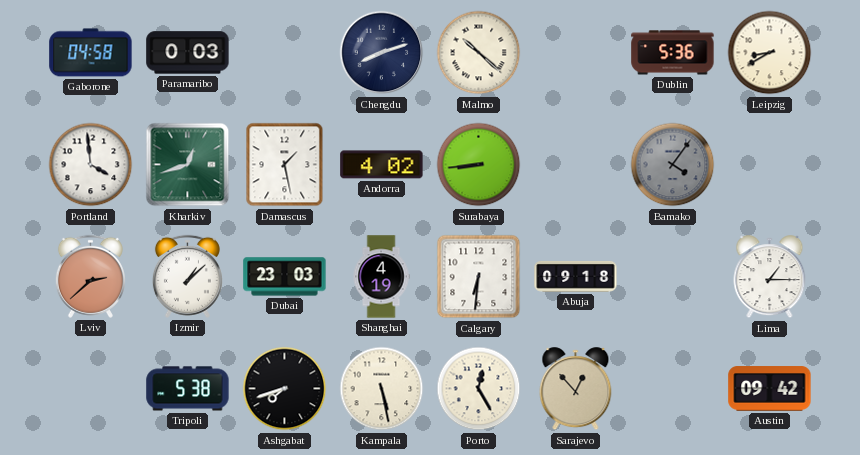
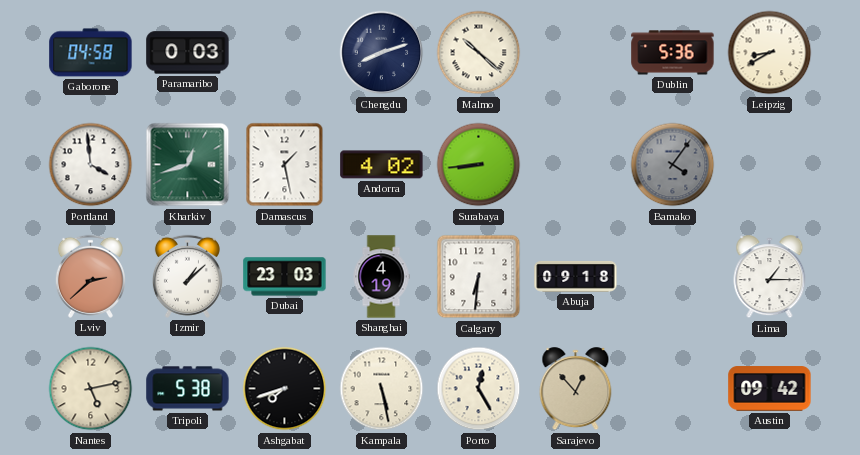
Nantes: none -> 5:13
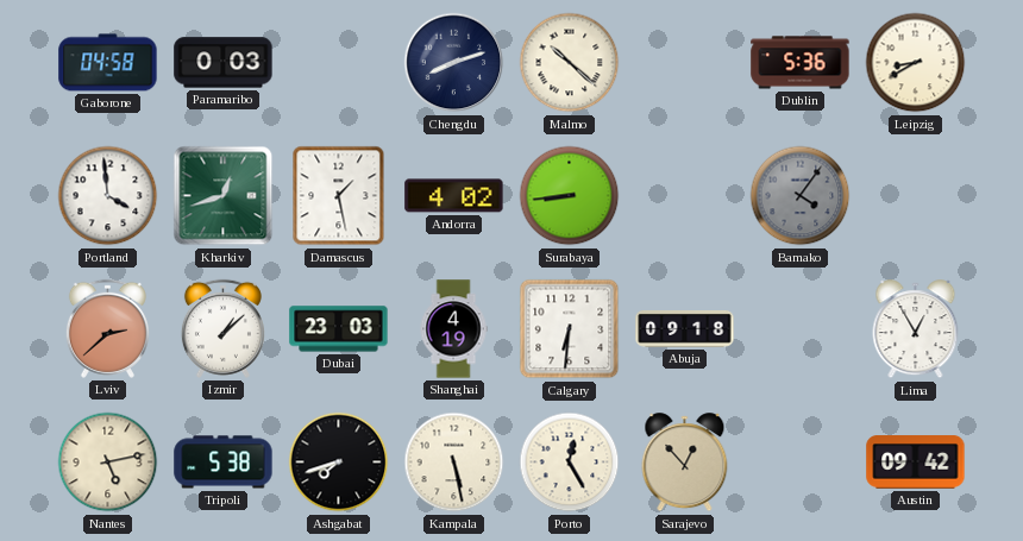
Lima: 1:15 -> 12:55
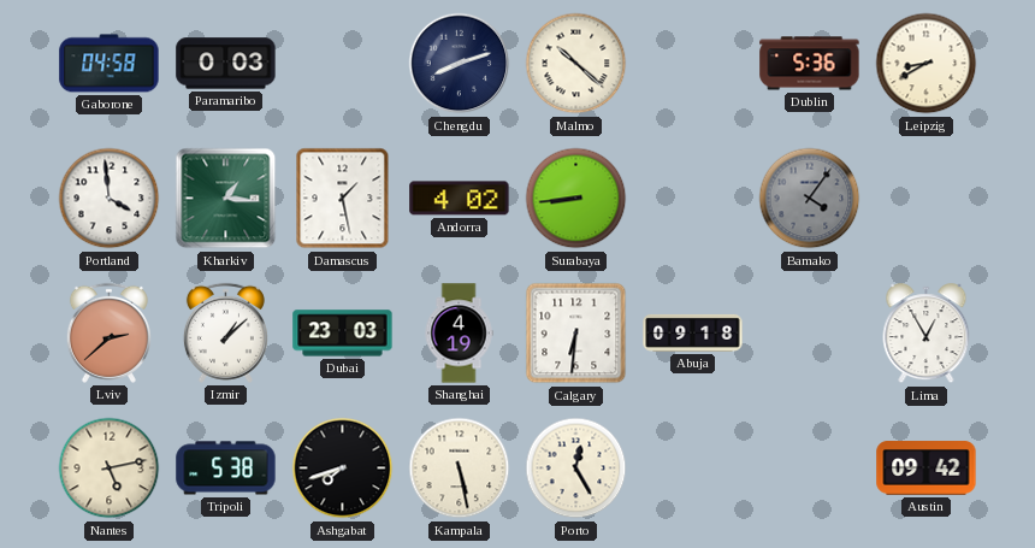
Kharkiv: 12:42 -> 1:16
Sarajevo: 12:53 -> none
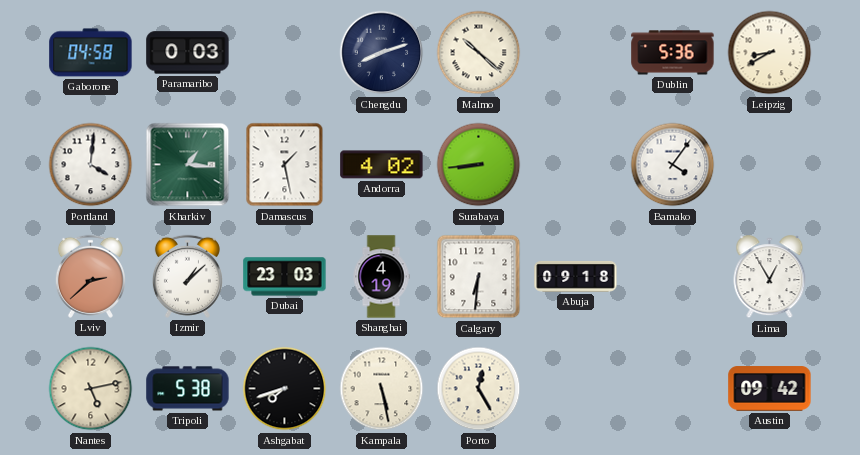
Portland: 3:59 -> 4:01
Bamako dial: grey -> white
